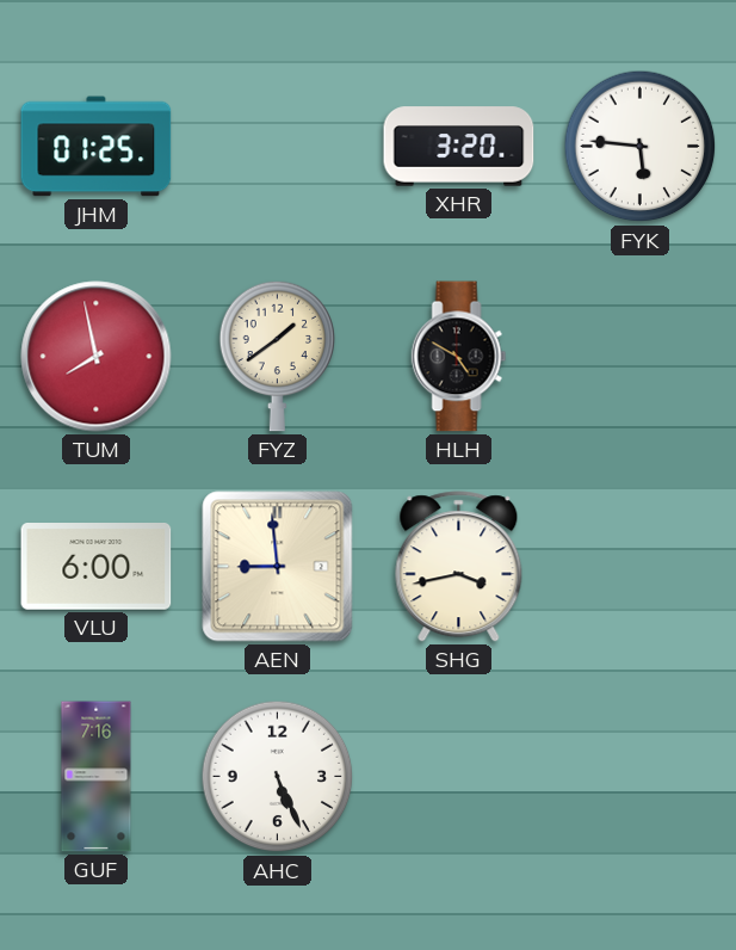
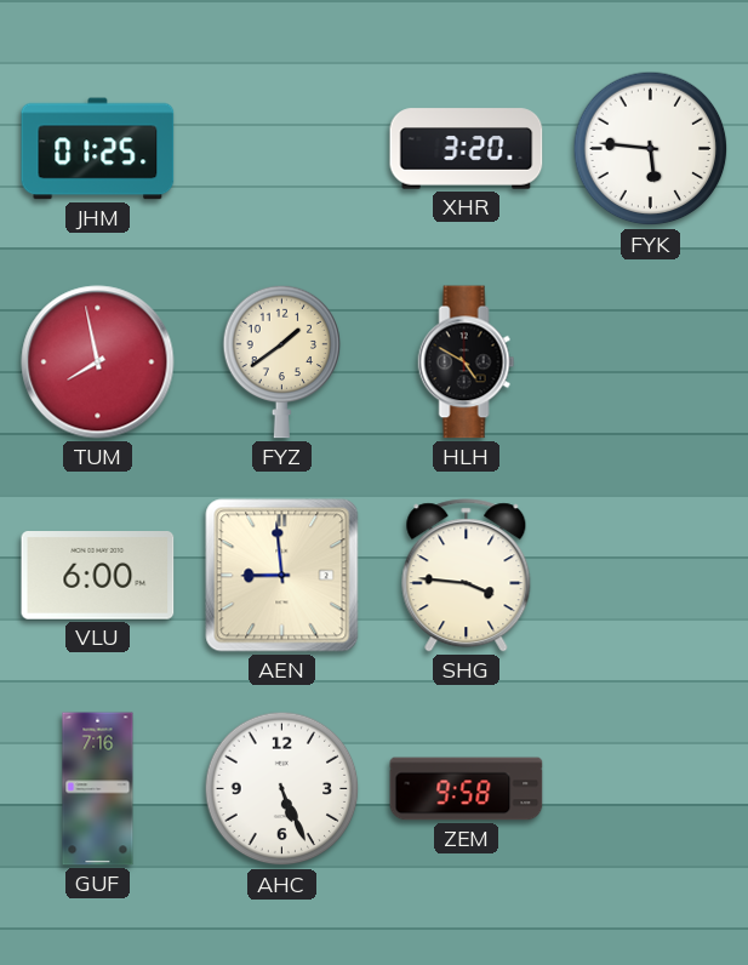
SHG: 3:43 -> 3:46
ZEM: none -> 9:58
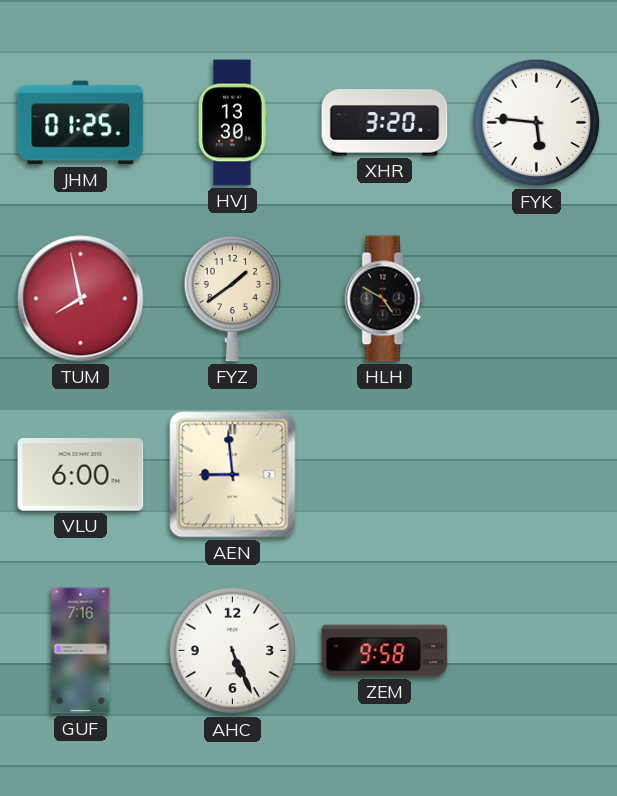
HVJ: none -> 13:30
SHG: 3:46 -> none
